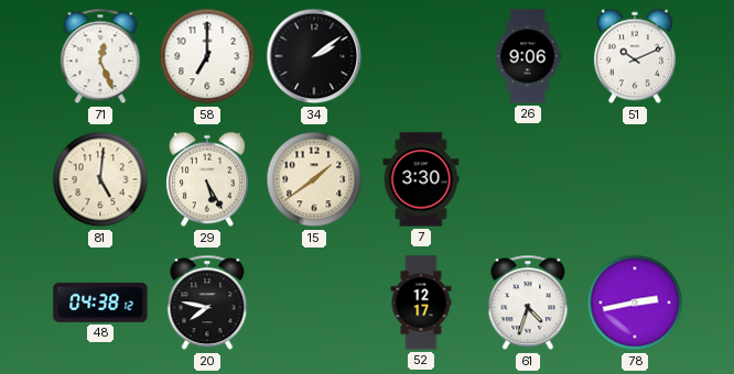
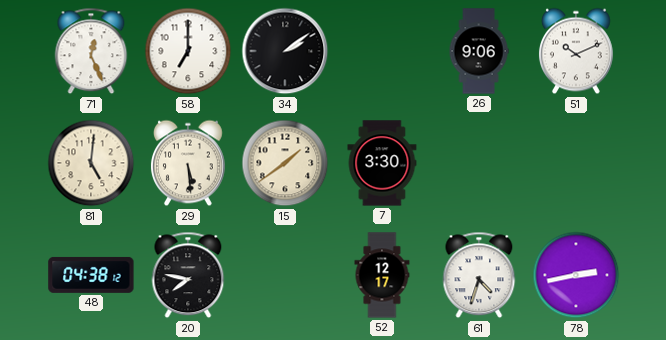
29: 5:25 -> 5:29
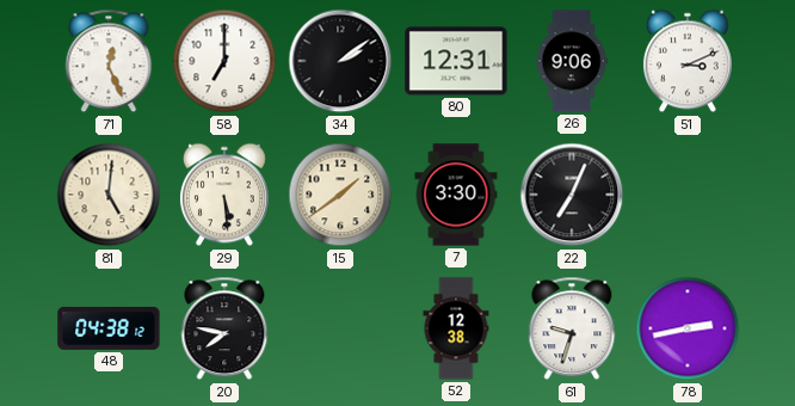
80: none -> 12:31
51: 10:11 -> 3:11
22: none -> 7:04
52: 12:17 -> 12:38
61: 4:33 -> 9:33
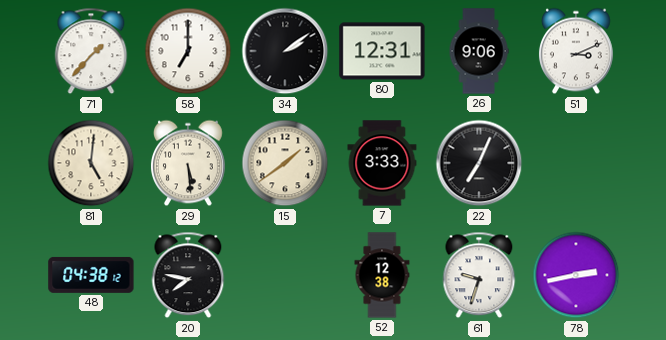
71: 12:26 -> 1:37
7: 3:30 -> 3:33
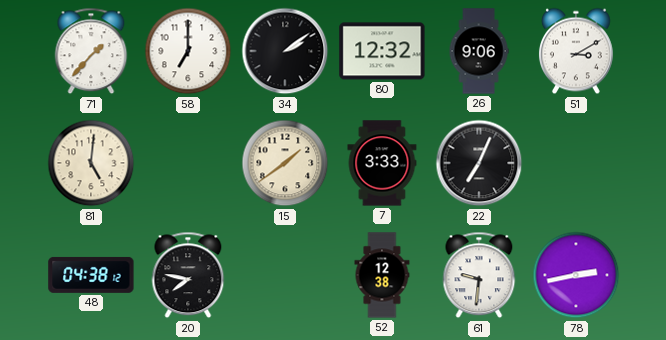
80: 12:31 -> 12:32
51: 3:11 -> 3:10
29: 5:29 -> none
61: 9:33 -> 9:31
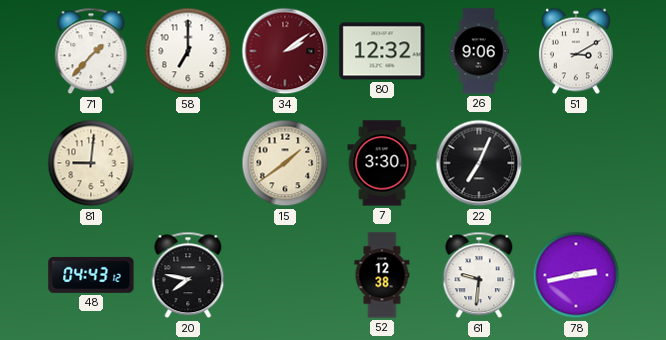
34 dial: black -> burgundy
81: 5:01 -> 9:01
7: 3:33 -> 3:30
48: 04:38 -> 04:43
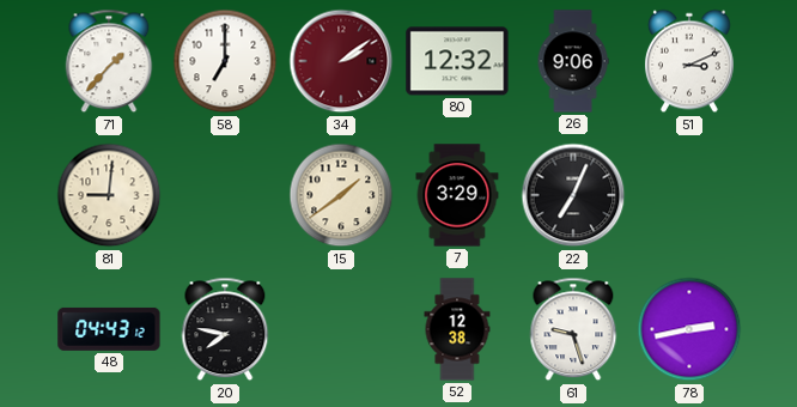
51: 3:10 -> 3:11
7: 3:30 -> 3:29
61: 9:31 -> 9:27
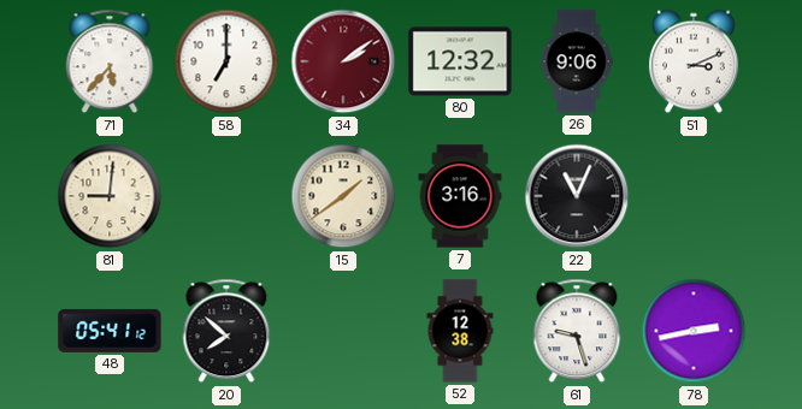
71: 1:37 -> 5:37
7: 3:29 -> 3:16
22: 7:04 -> 11:04
48: 04:43 -> 05:41
20: 7:47 -> 7:52
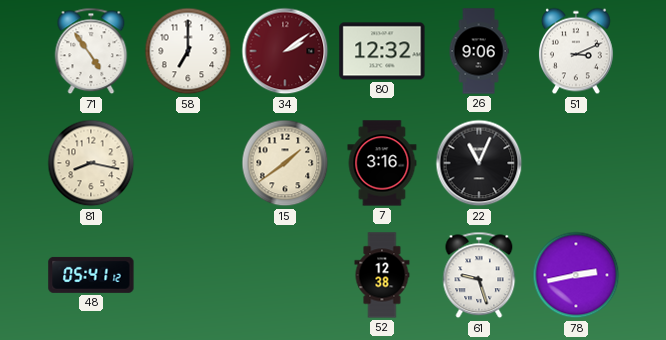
71: 5:37 -> 4:54
81: 9:01 -> 8:17
20: 7:52 -> none
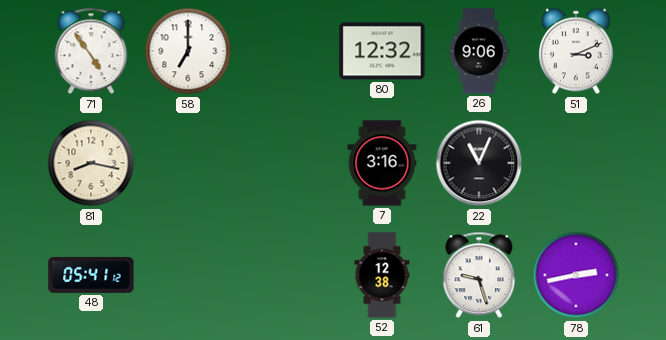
34: 2:09 -> none
15: 1:39 -> none
